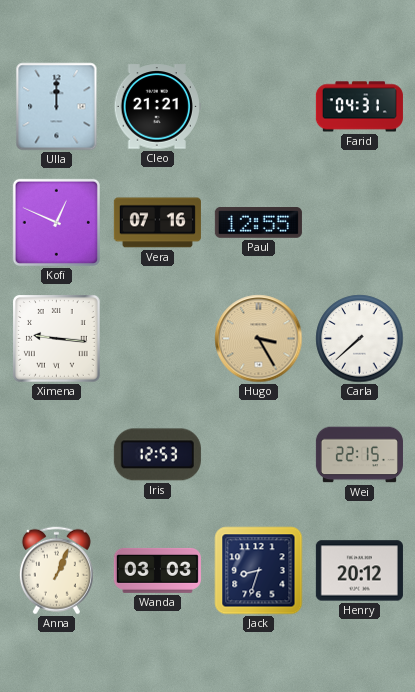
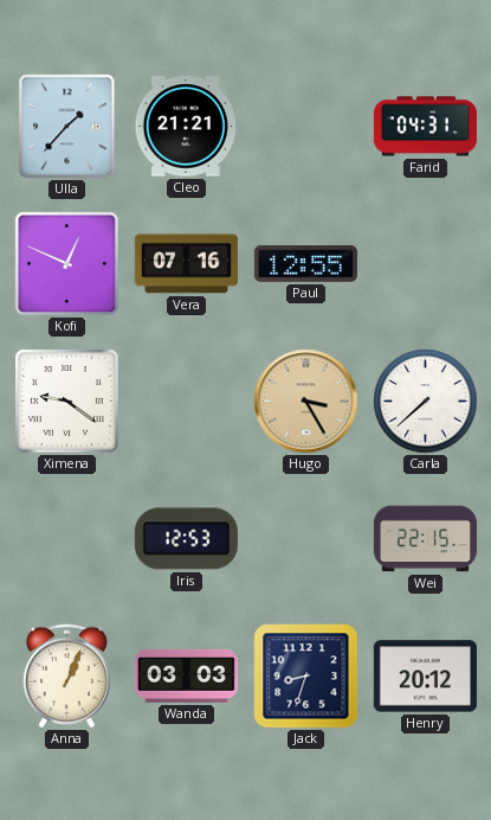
Ulla: 12:00 -> 1:37
Ximena: 9:16 -> 9:21
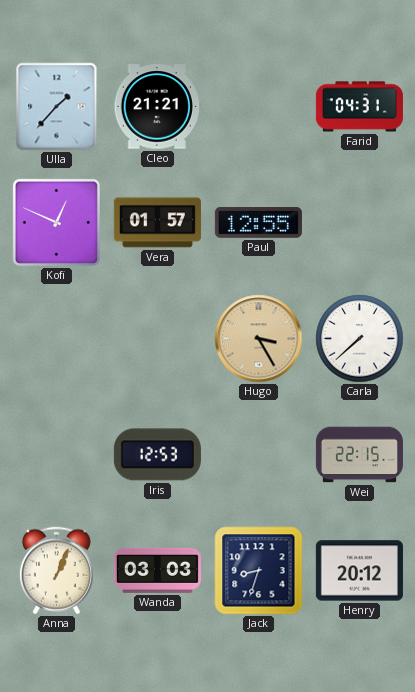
Vera: 07:16 -> 01:57
Ximena: 9:21 -> none
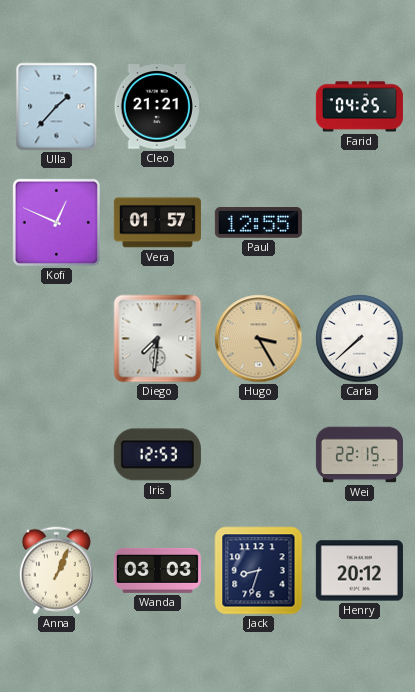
Farid: 04:31 -> 04:25
Diego: none -> 7:31
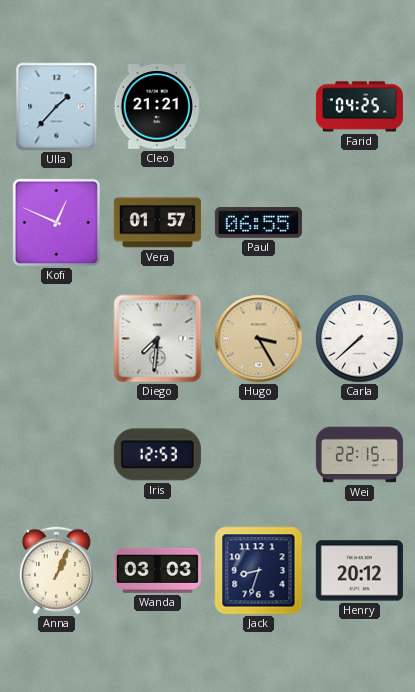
Paul: 12:55 -> 06:55
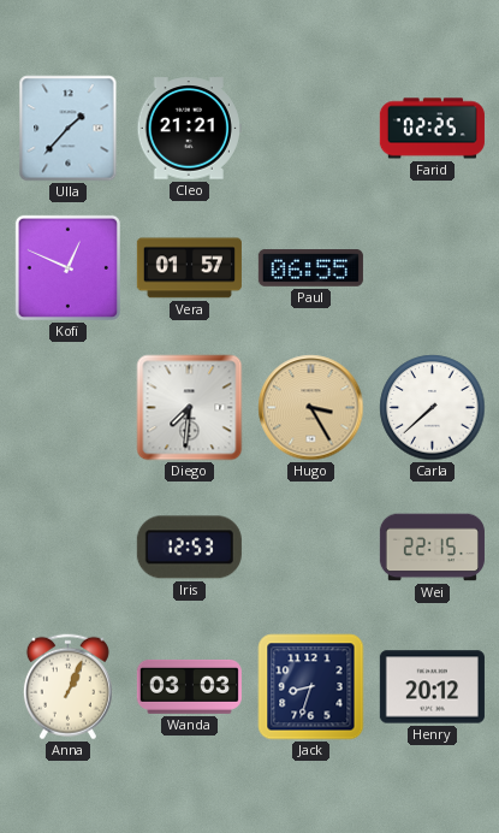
Farid: 04:25 -> 02:25
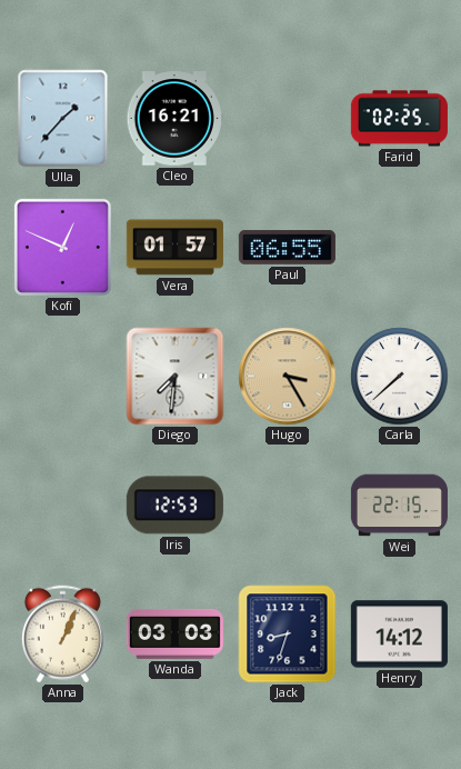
Cleo: 21:21 -> 16:21
Henry: 20:12 -> 14:12
